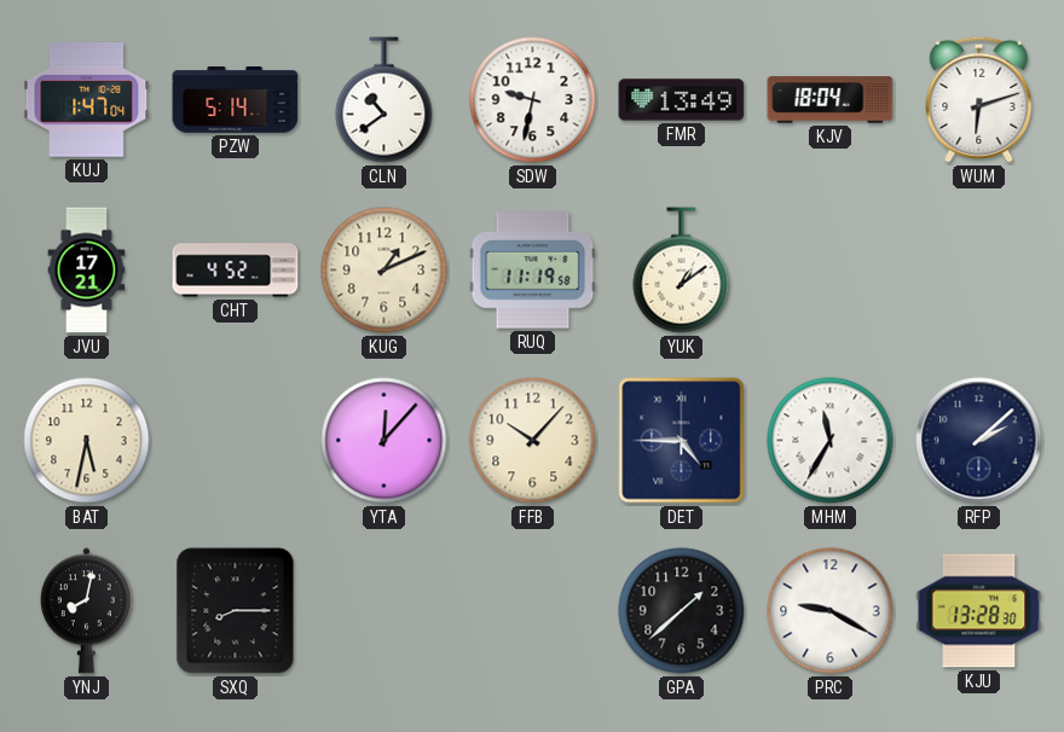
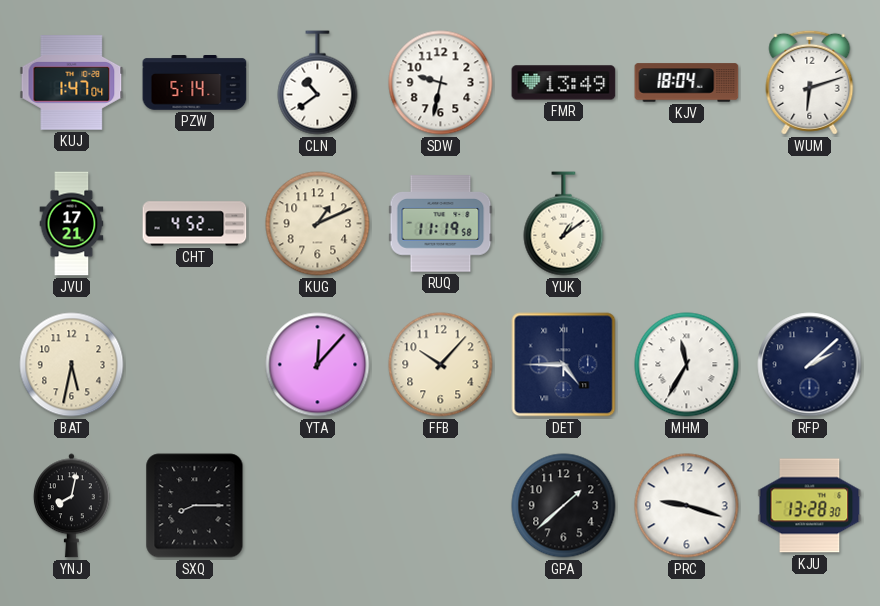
PRC: 9:20 -> 9:18
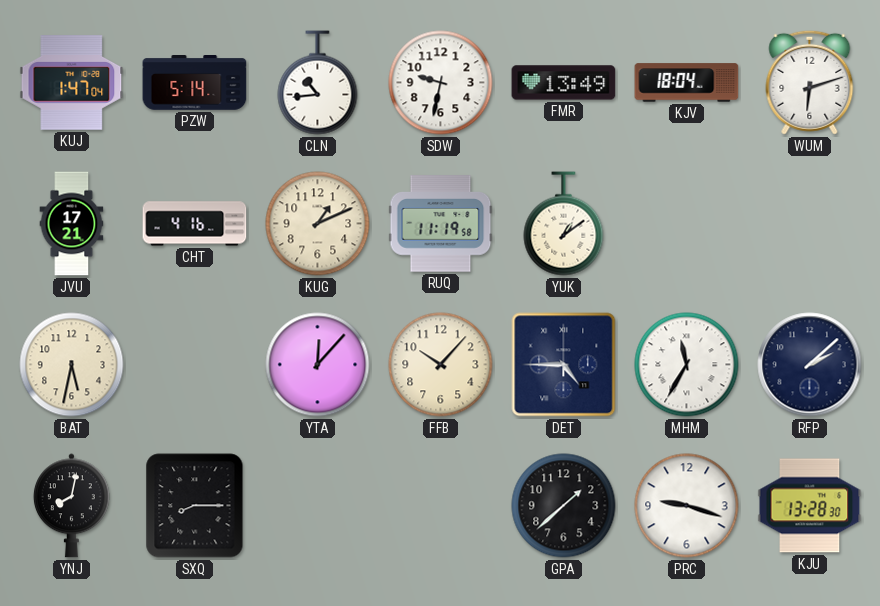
CLN: 10:39 -> 10:44
CHT: 4:52 -> 4:16
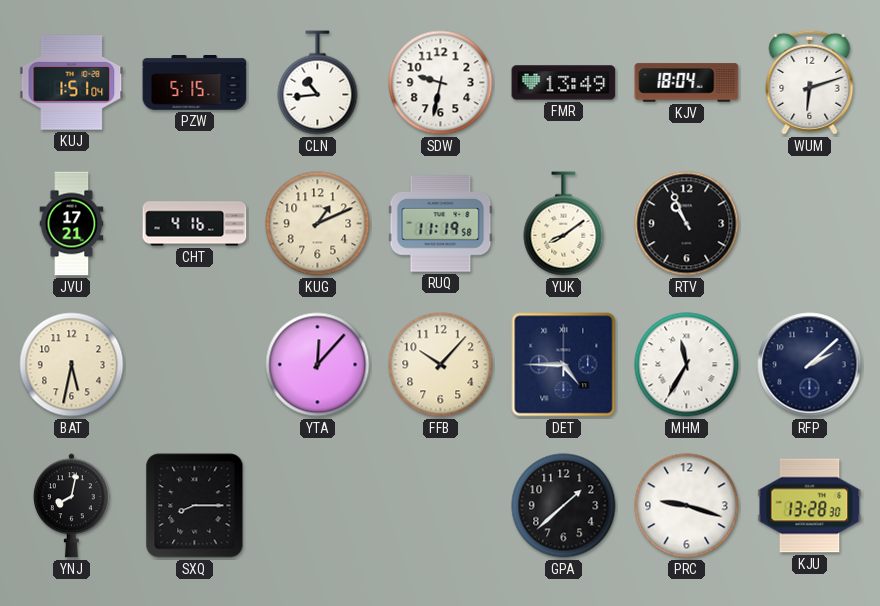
KUJ: 1:47 -> 1:51
PZW: 5:14 -> 5:15
YUK: 1:09 -> 8:09
RTV: none -> 10:56
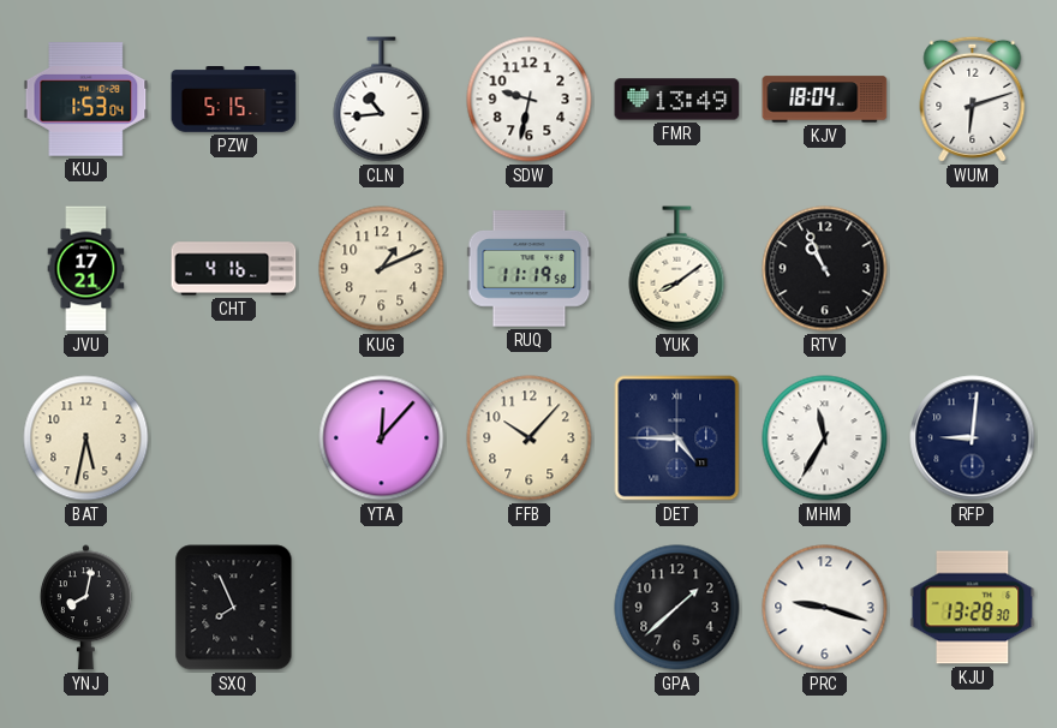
KUJ: 1:51 -> 1:53
RFP: 2:08 -> 9:01
SXQ: 8:15 -> 7:56
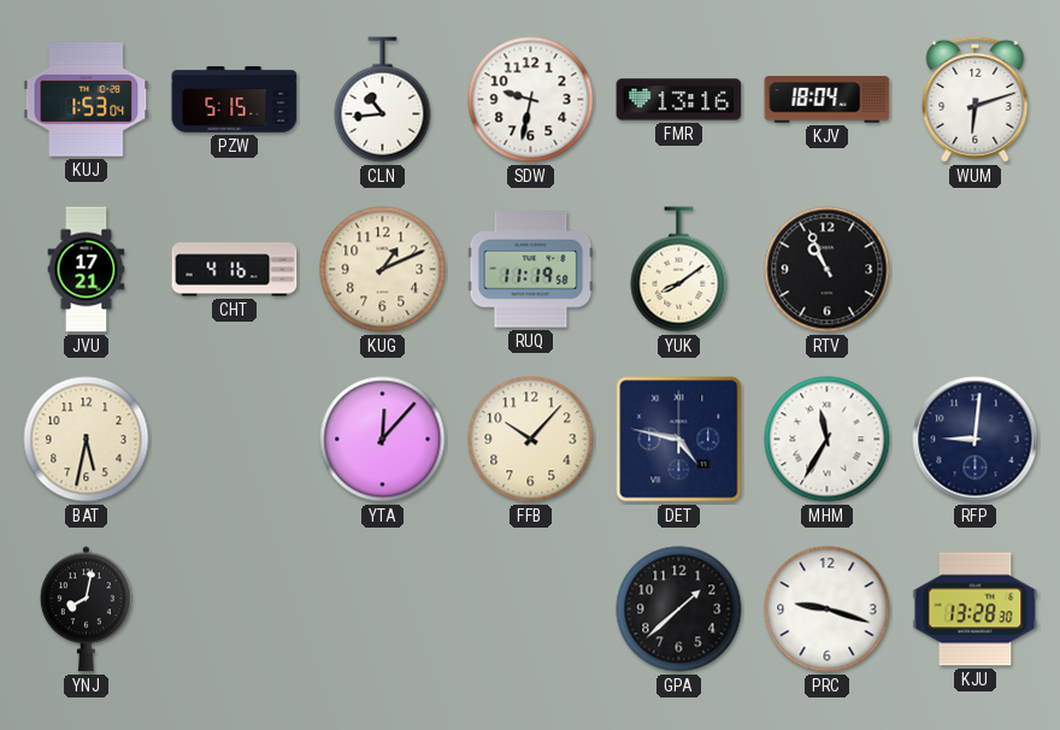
FMR: 13:49 -> 13:16
DET: 4:45 -> 4:47
SXQ: 7:56 -> none
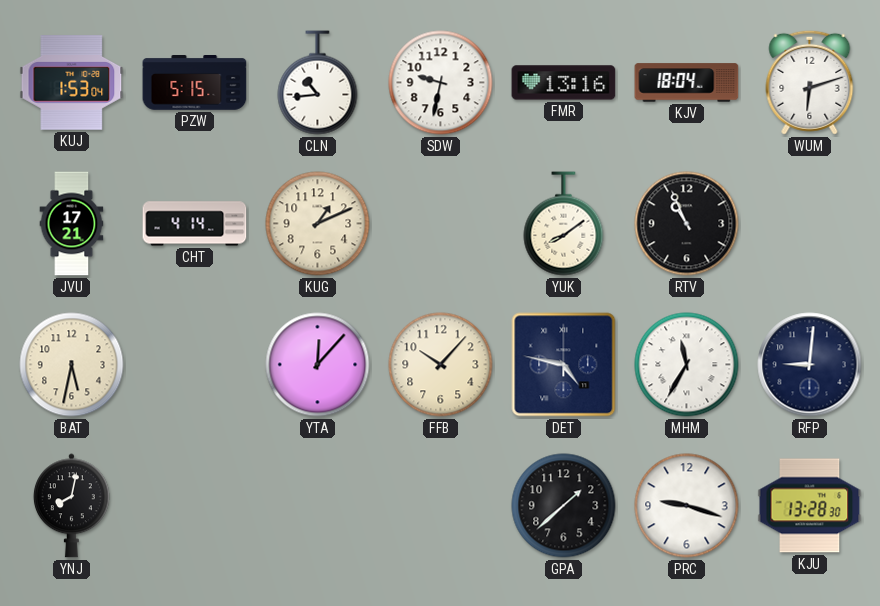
CHT: 4:16 -> 4:14
RUQ: 11:19 -> none
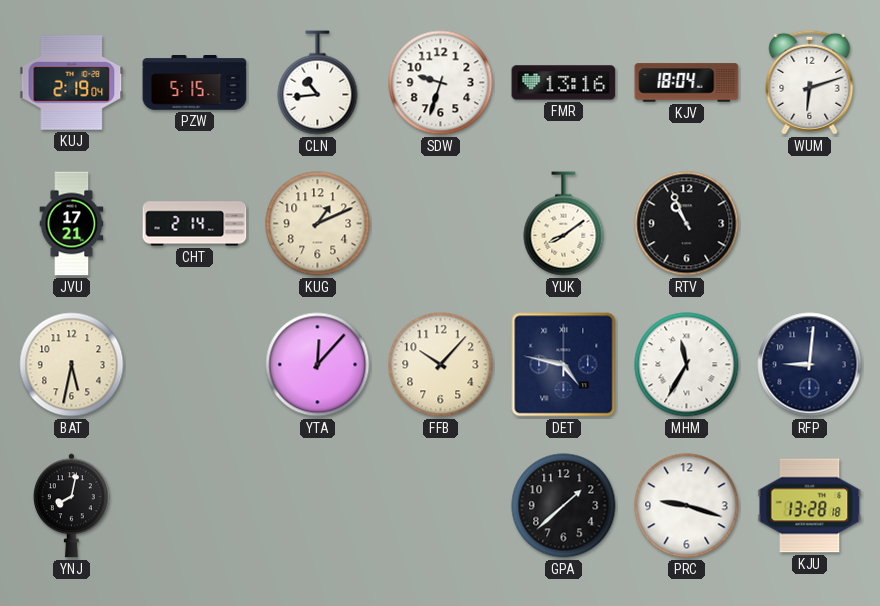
KUJ: 1:53 -> 2:19
SDW: 9:32 -> 9:33
CHT: 4:14 -> 2:14
KJU: 13:28:30 -> 13:28:18
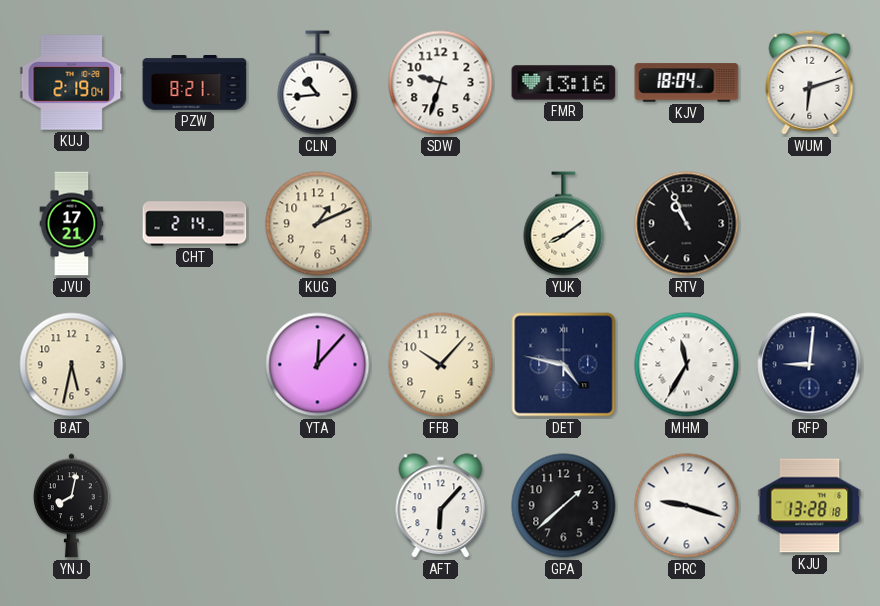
PZW: 5:15 -> 8:21
AFT: none -> 6:07
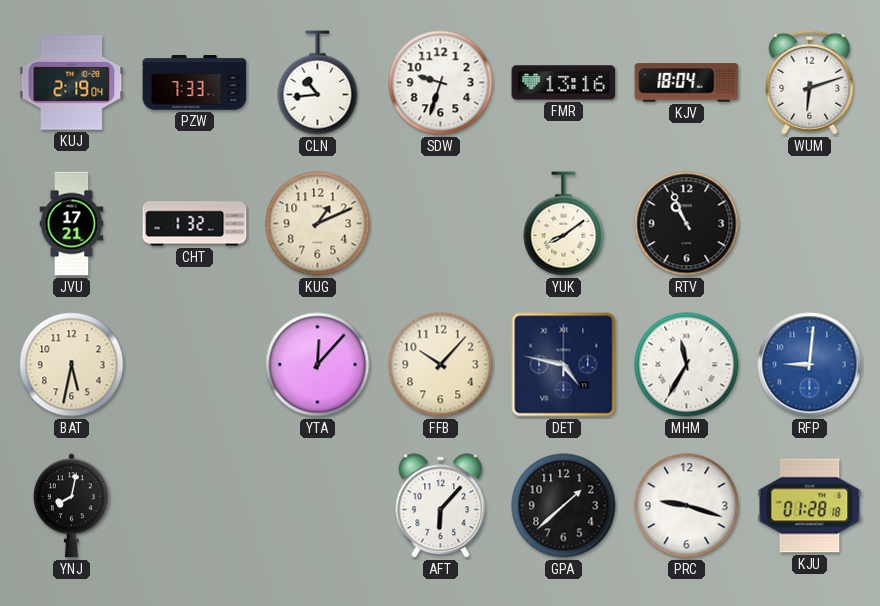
PZW: 8:21 -> 7:33
CHT: 2:14 -> 1:32
RFP dial: navy -> blue
KJU: 13:28 -> 01:28
